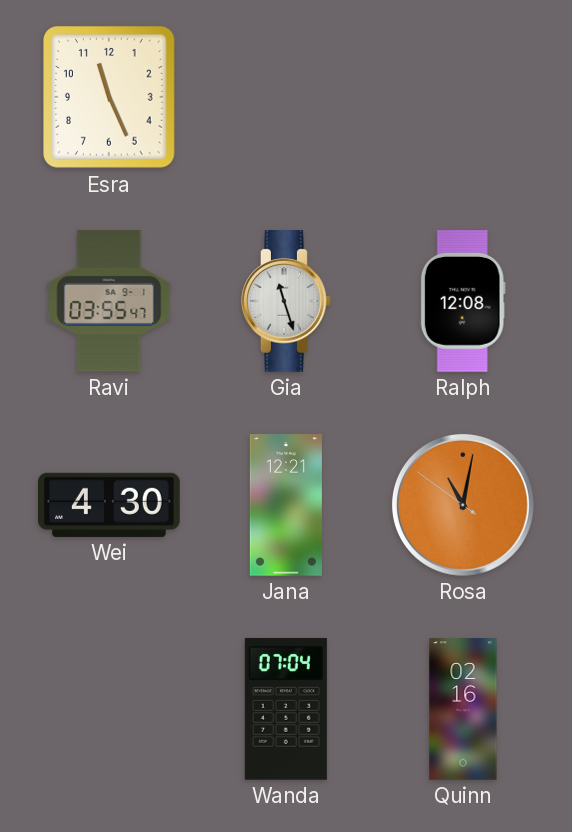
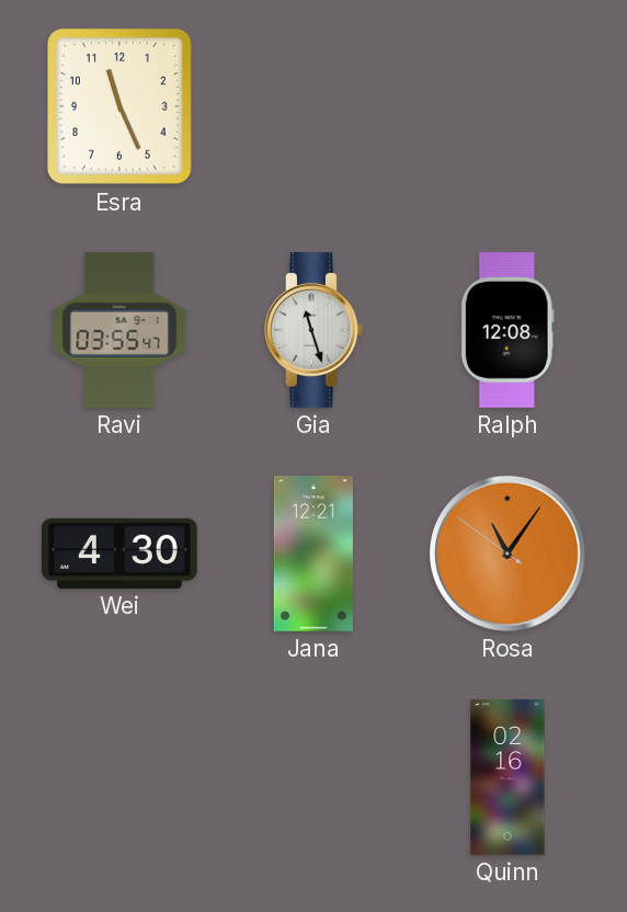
Rosa: 11:01 -> 11:05
Wanda: 07:04 -> none
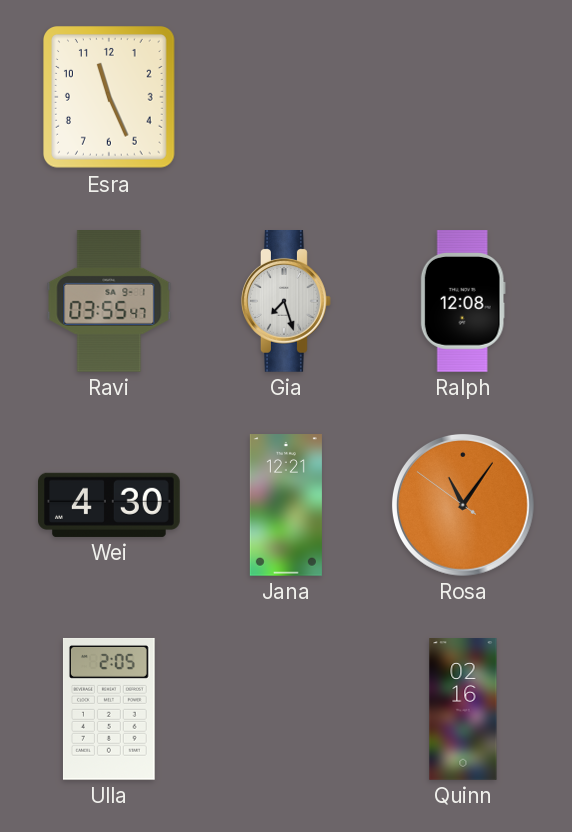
Gia: 11:27 -> 7:27
Ulla: none -> 2:05
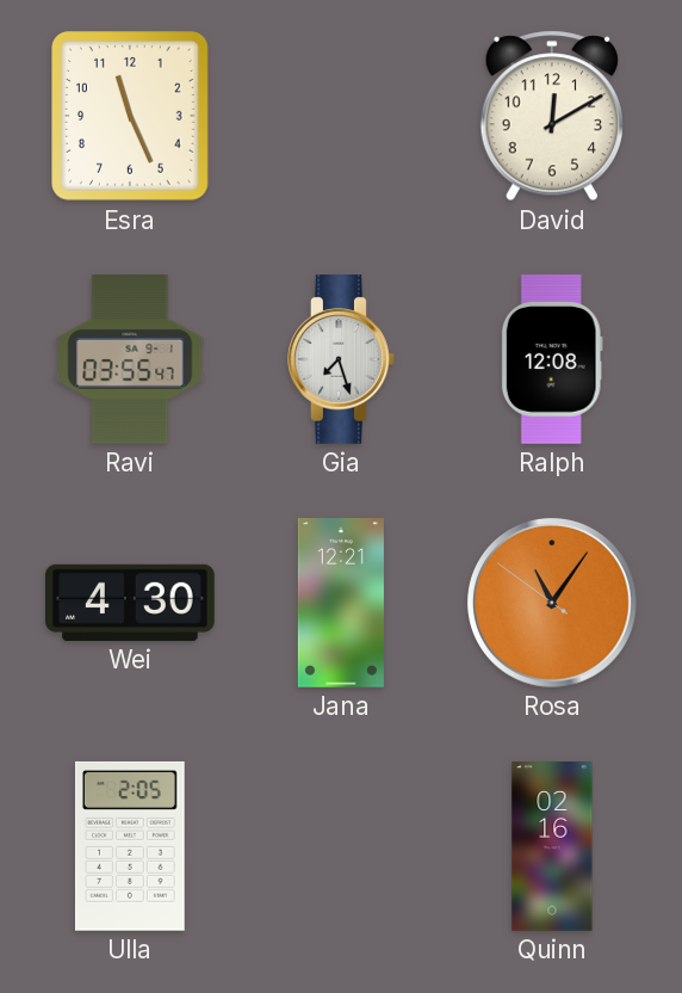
David: none -> 12:10
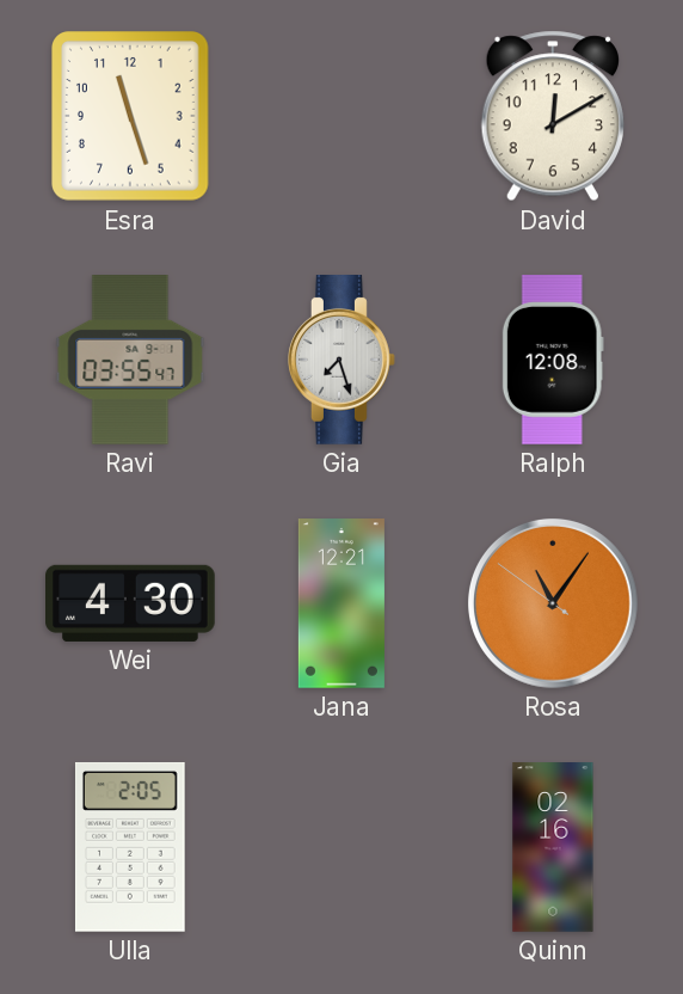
Esra: 11:26 -> 11:27
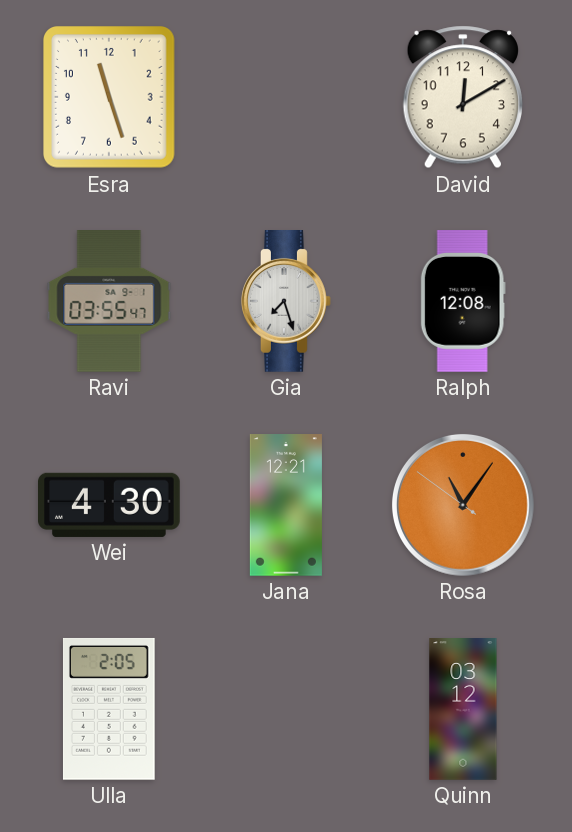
Quinn: 02:16 -> 03:12
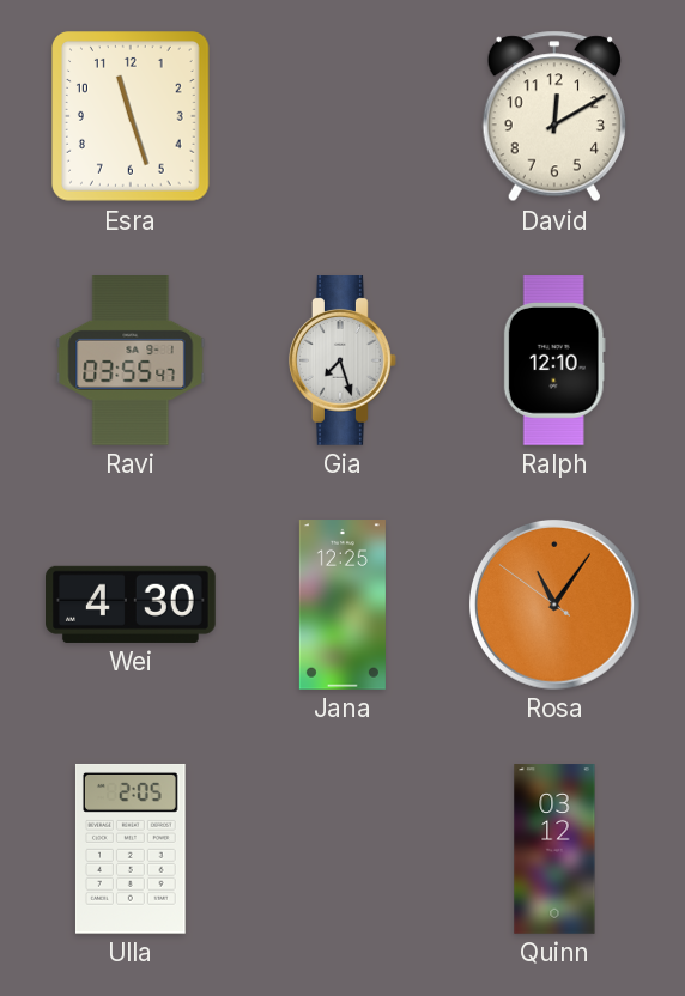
Ralph: 12:08 -> 12:10
Jana: 12:21 -> 12:25
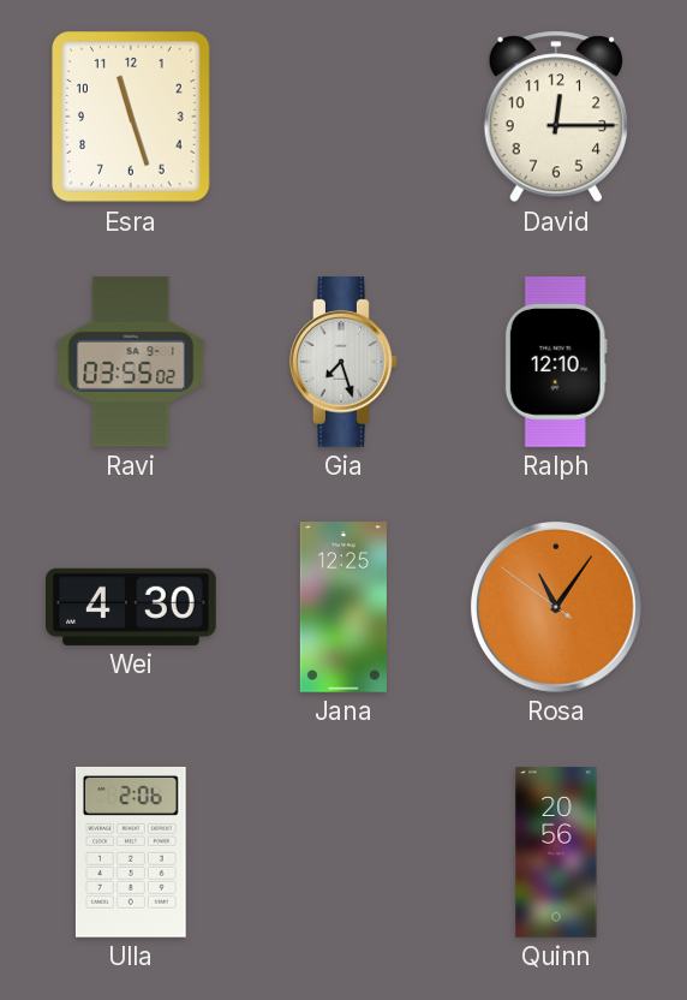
David: 12:10 -> 12:15
Ravi: 03:55:47 -> 03:55:02
Ulla: 2:05 -> 2:06
Quinn: 03:12 -> 20:56
